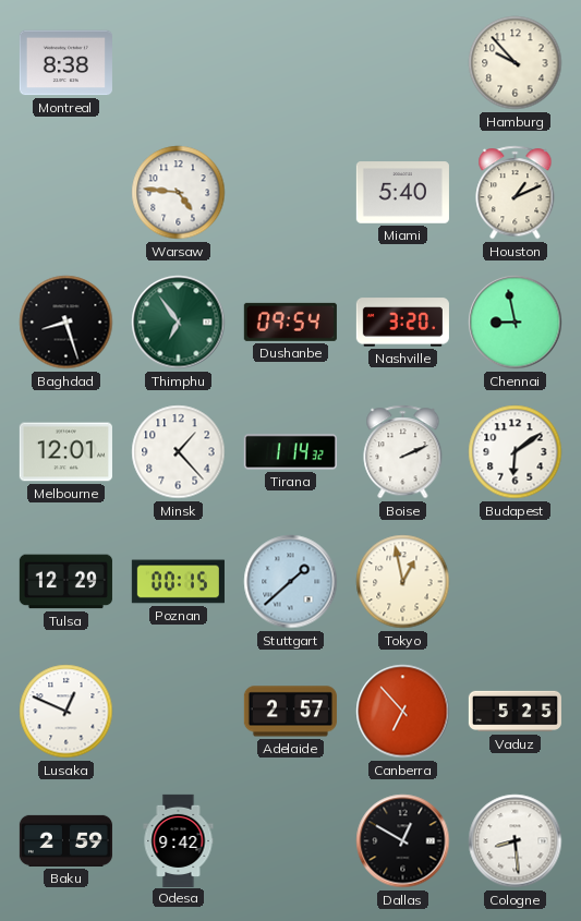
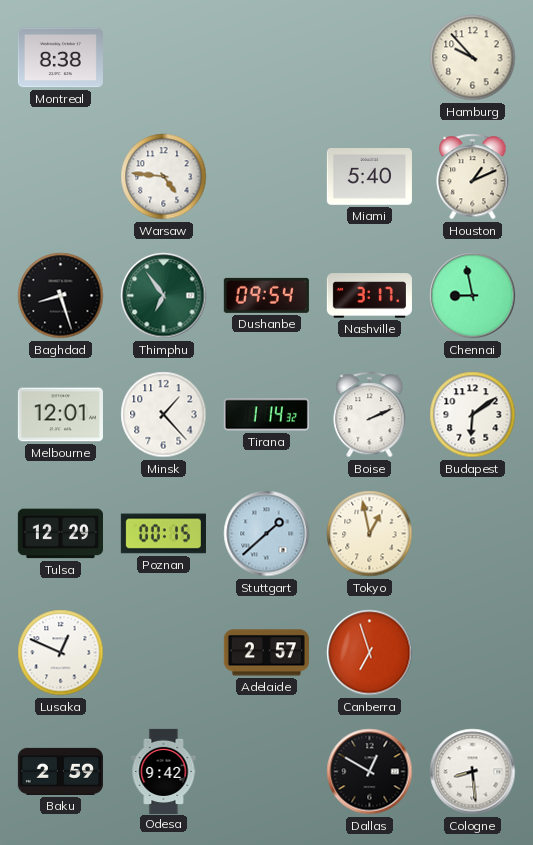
Nashville: 3:20 -> 3:17
Canberra: 6:53 -> 6:57
Vaduz: 5:25 -> none
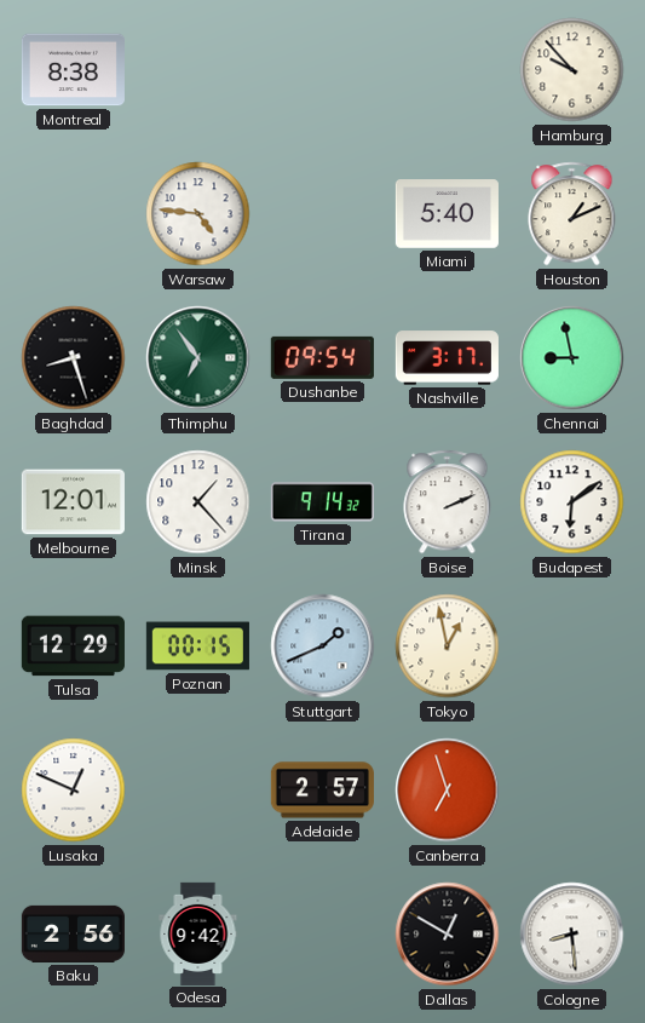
Tirana: 1:14 -> 9:14
Stuttgart: 1:38 -> 1:41
Baku: 2:59 -> 2:56
